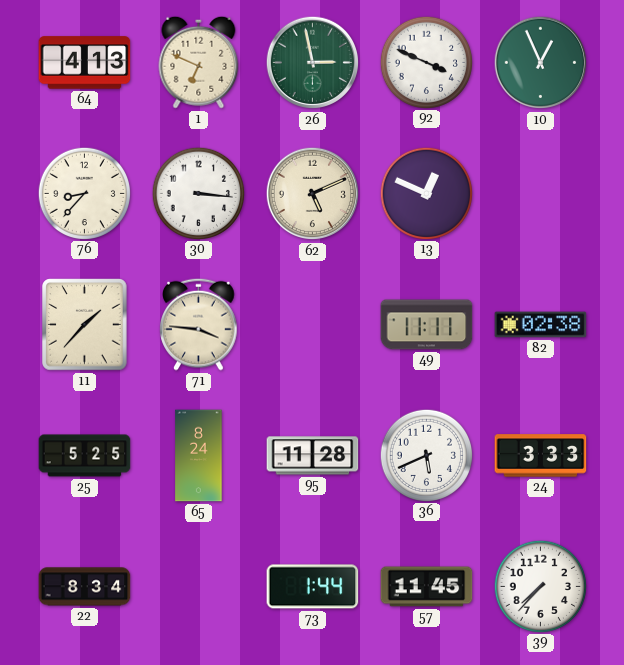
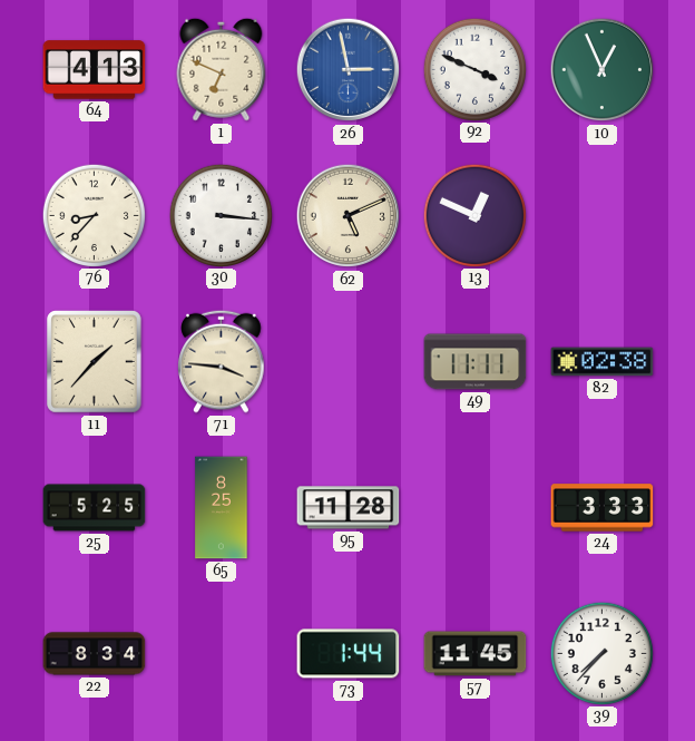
26 dial: green -> blue
65: 8:24 -> 8:25
36: 5:41 -> none
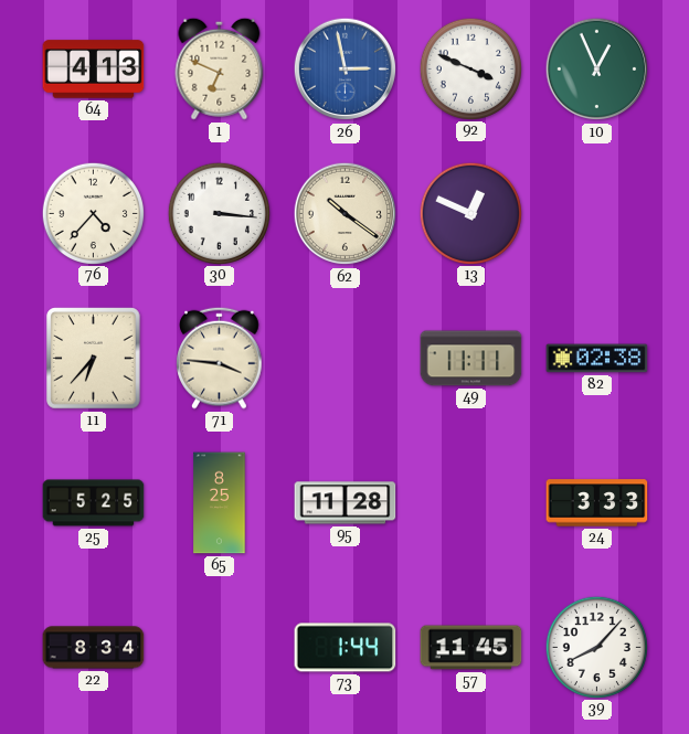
76: 8:37 -> 4:37
62: 5:11 -> 10:21
11: 1:37 -> 6:37
39: 7:37 -> 8:07
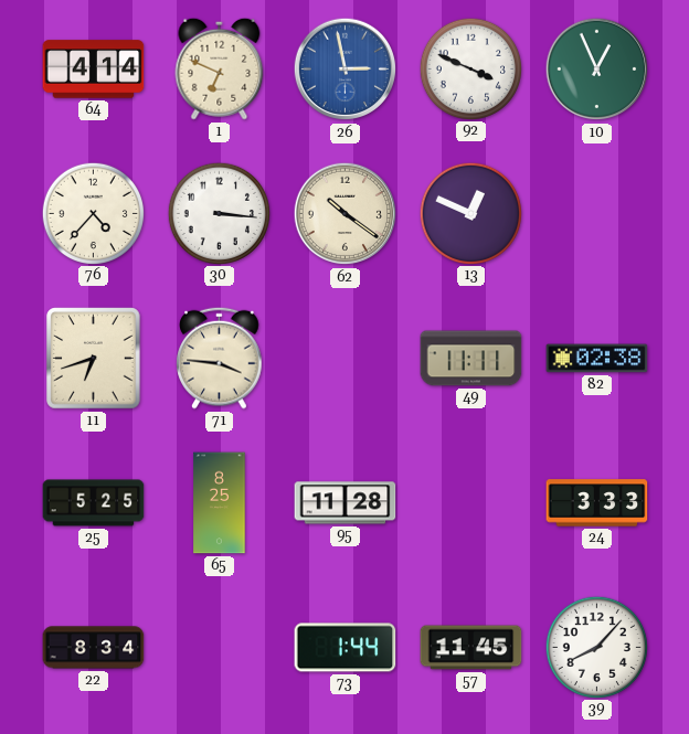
64: 4:13 -> 4:14
11: 6:37 -> 6:42
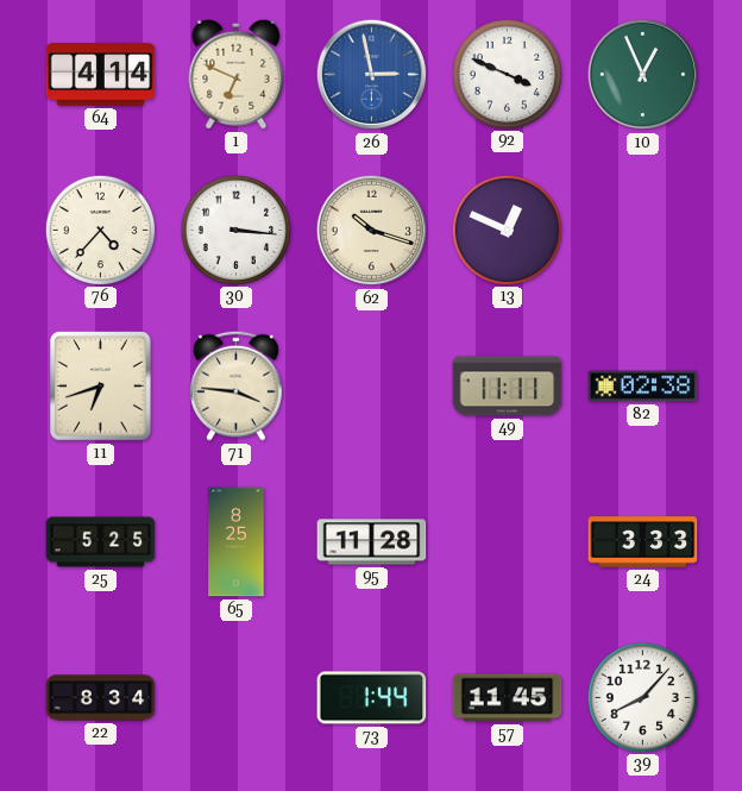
62: 10:21 -> 10:18
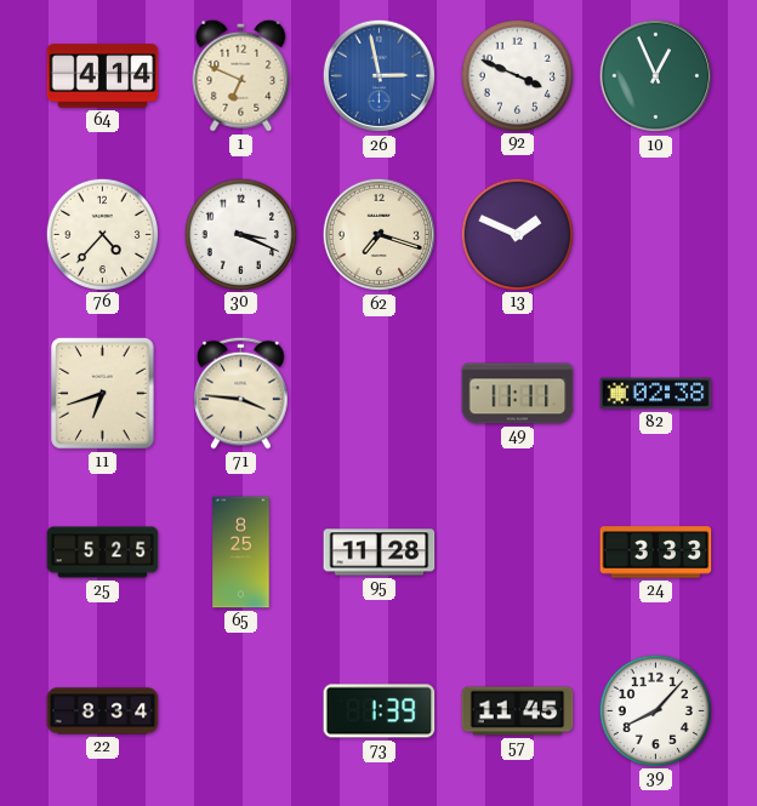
30: 3:16 -> 3:19
62: 10:18 -> 7:18
13: 12:49 -> 1:49
73: 1:44 -> 1:39
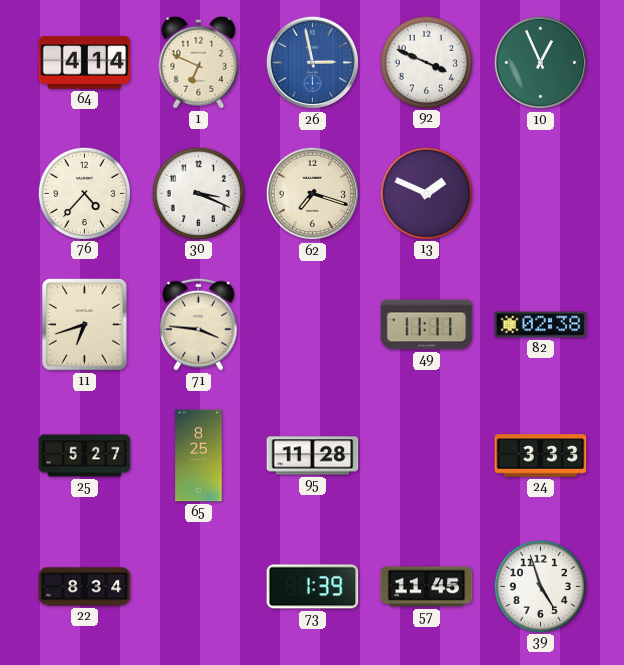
25: 5:25 -> 5:27
39: 8:07 -> 4:57
